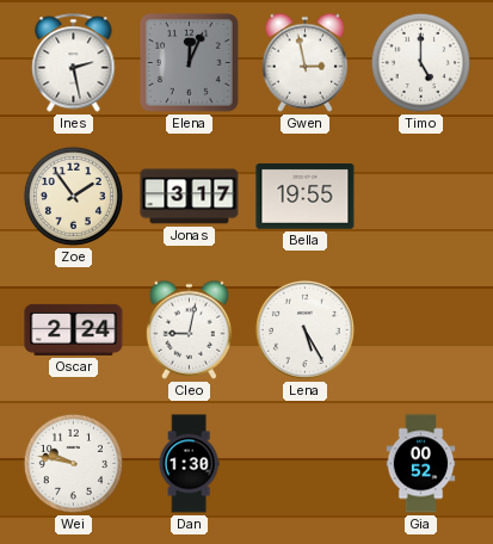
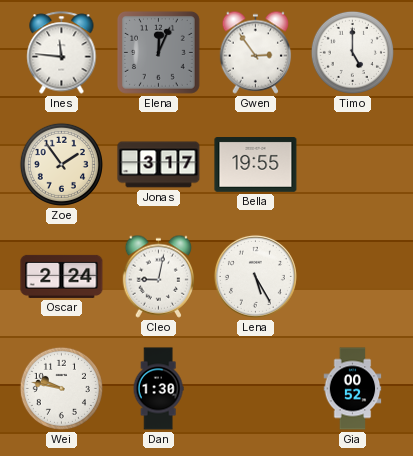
Ines: 2:28 -> 11:46
Gwen: 2:58 -> 2:54
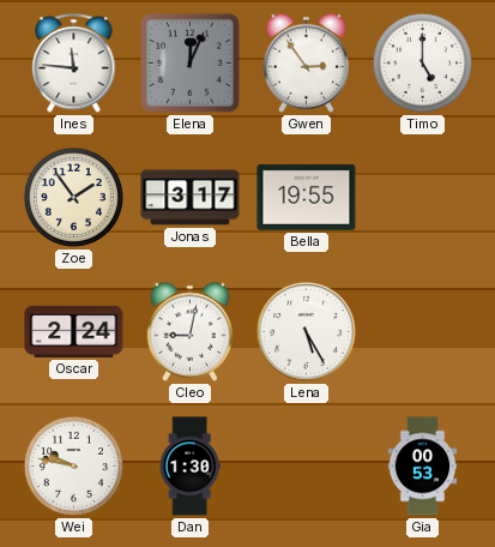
Gia: 00:52 -> 00:53
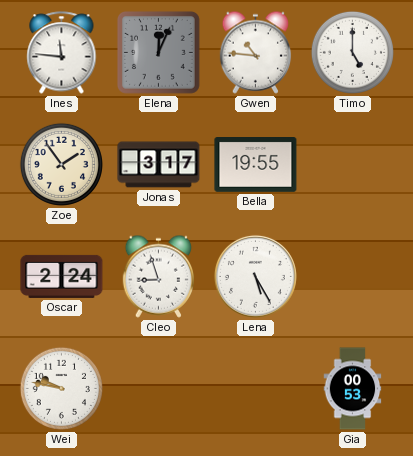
Gwen: 2:54 -> 10:46
Cleo: 9:02 -> 8:57
Dan: 1:30 -> none
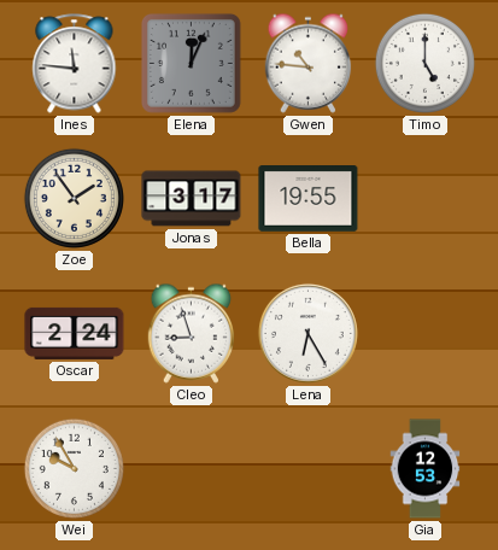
Lena: 5:25 -> 6:25
Wei: 9:47 -> 9:55
Gia: 00:53 -> 12:53
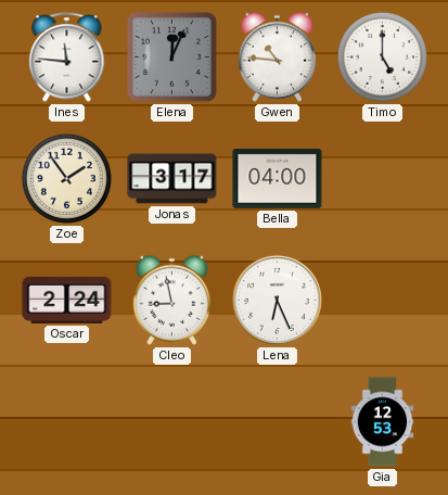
Bella: 19:55 -> 04:00
Cleo: 8:57 -> 8:58
Lena: 6:25 -> 6:26
Wei: 9:55 -> none
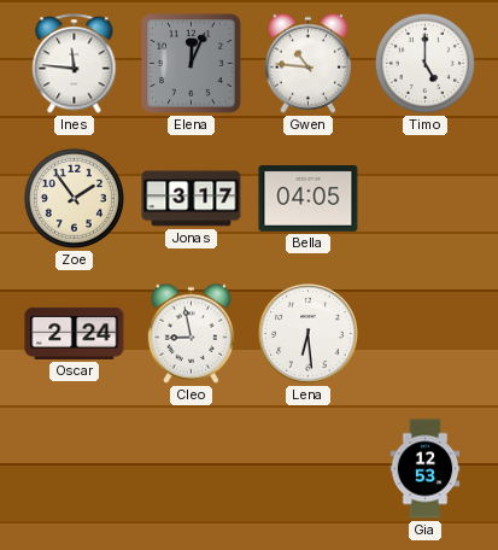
Bella: 04:00 -> 04:05
Lena: 6:26 -> 6:29
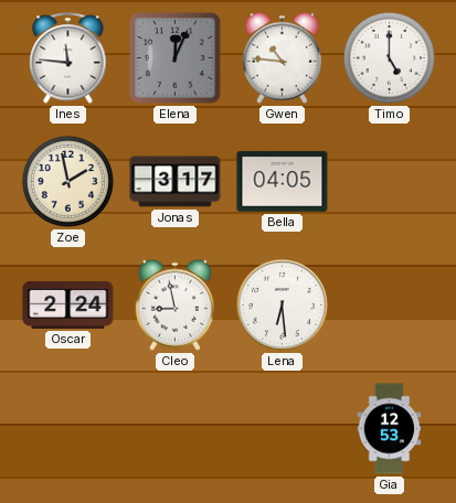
Zoe: 1:54 -> 1:58
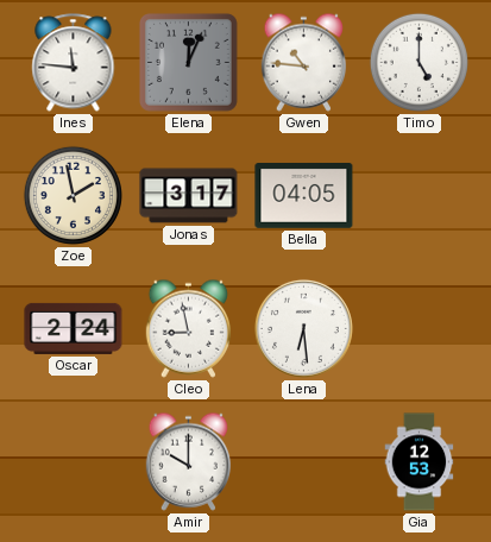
Amir: none -> 10:00
